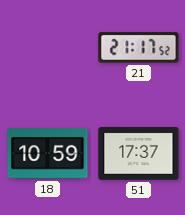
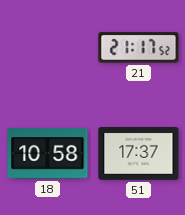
18: 10:59 -> 10:58
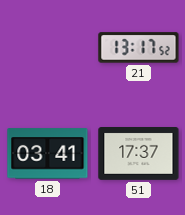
21: 21:17 -> 13:17
18: 10:58 -> 03:41
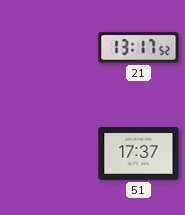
18: 03:41 -> none
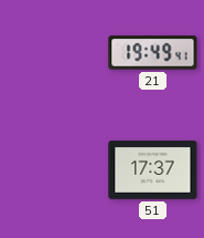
21: 13:17 -> 19:49
